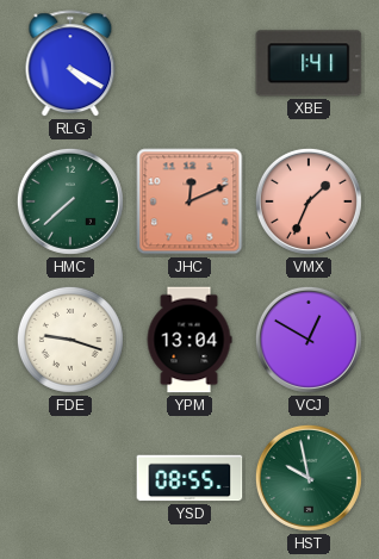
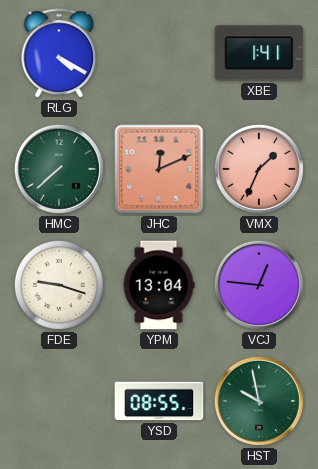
VCJ: 12:50 -> 12:46
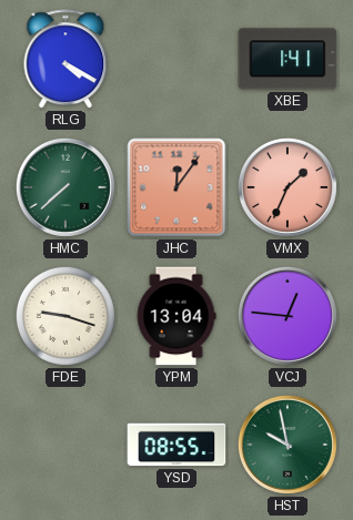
JHC: 12:11 -> 12:06
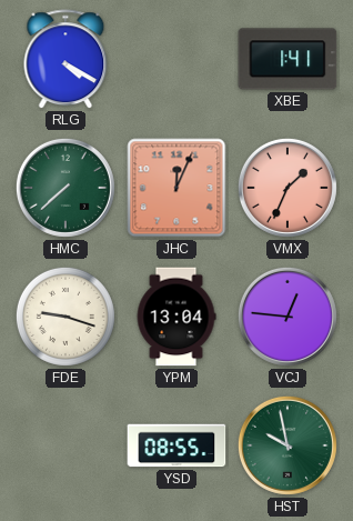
JHC: 12:06 -> 12:04
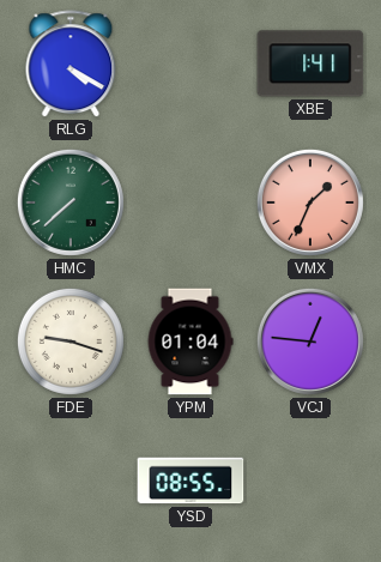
JHC: 12:04 -> none
YPM: 13:04 -> 01:04
HST: 9:58 -> none
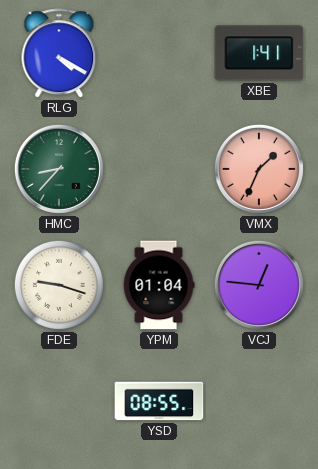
HMC: 7:38 -> 8:37
